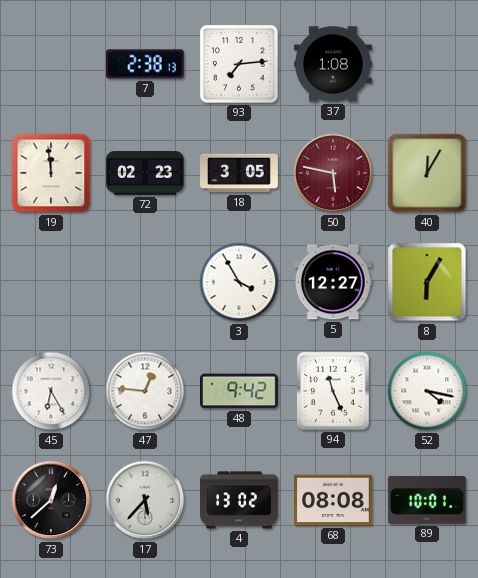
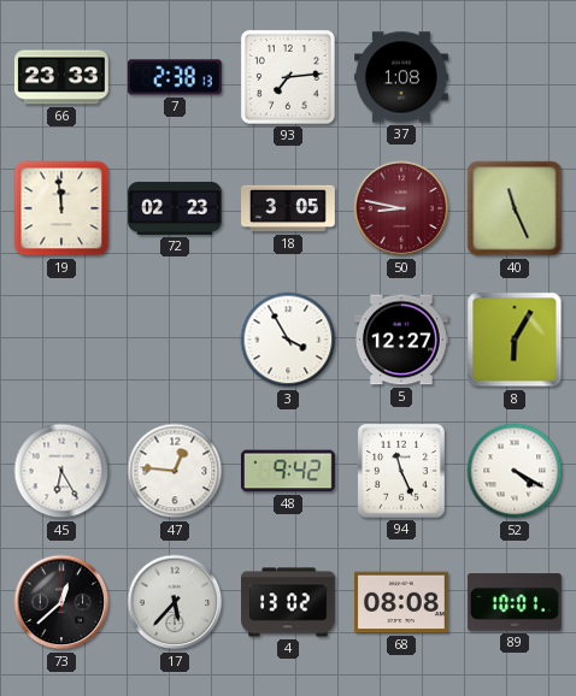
66: none -> 23:33
50: 5:47 -> 8:47
40: 12:05 -> 11:26
52: 4:17 -> 4:20
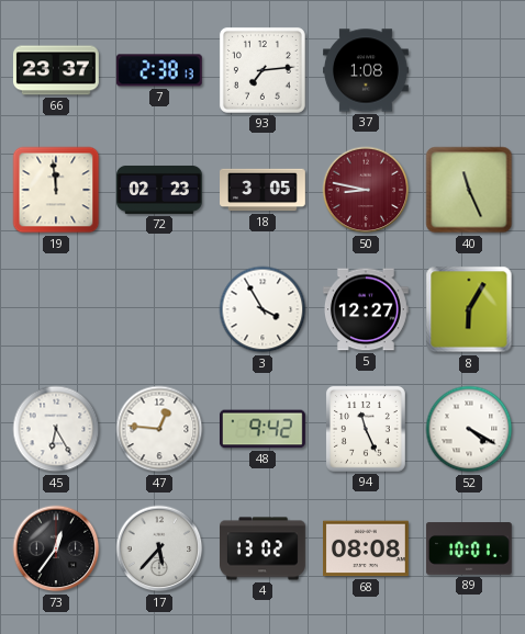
66: 23:33 -> 23:37
73: 12:38 -> 12:36
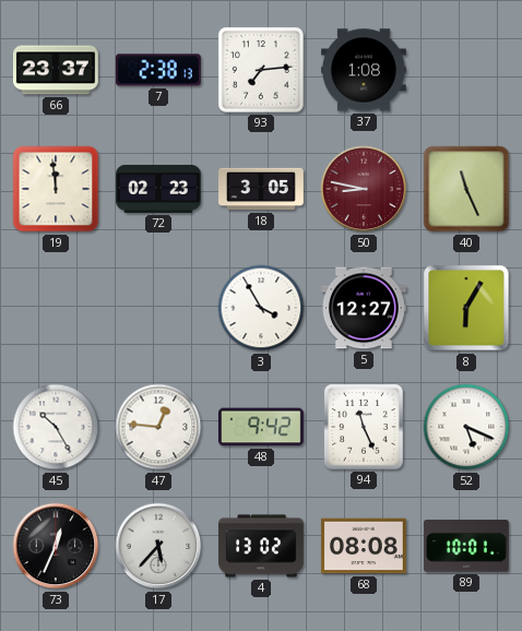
45: 6:25 -> 10:25
52: 4:20 -> 5:19
73: 12:36 -> 12:34
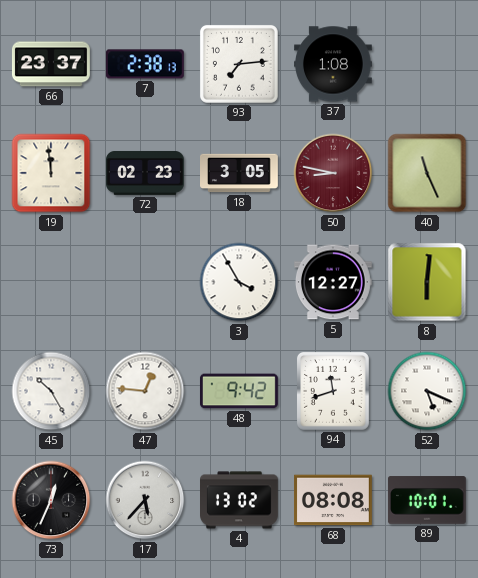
8: 6:05 -> 6:01
94: 11:26 -> 11:42
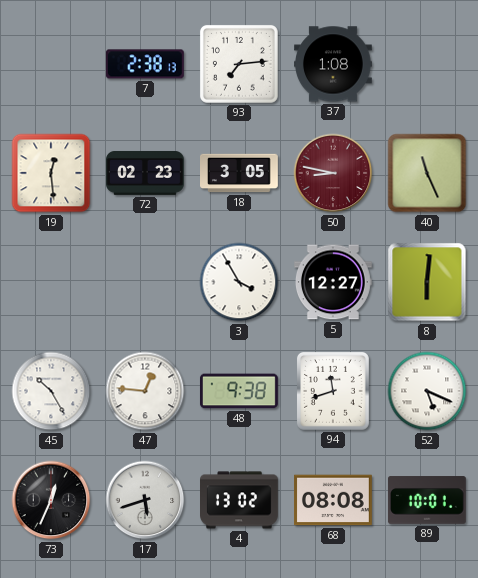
66: 23:37 -> none
19: 11:59 -> 12:29
48: 9:42 -> 9:38
17: 5:37 -> 5:42
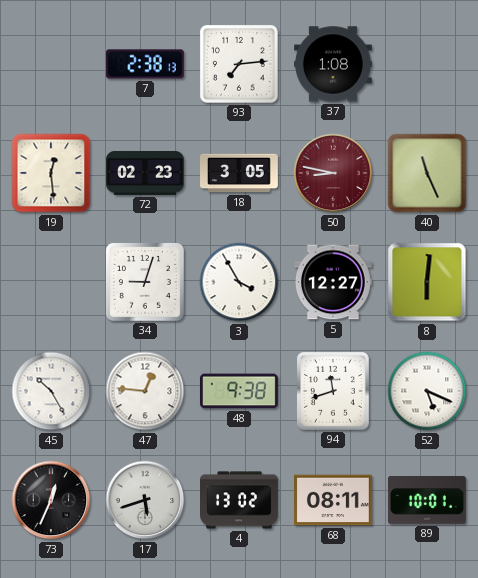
34: none -> 9:03
68: 08:08 -> 08:11
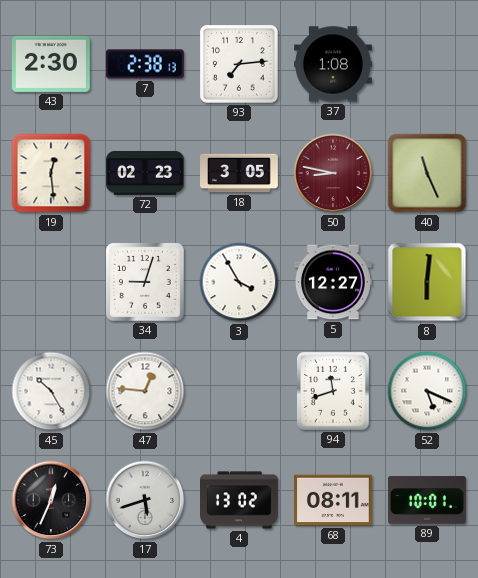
43: none -> 2:30
48: 9:38 -> none
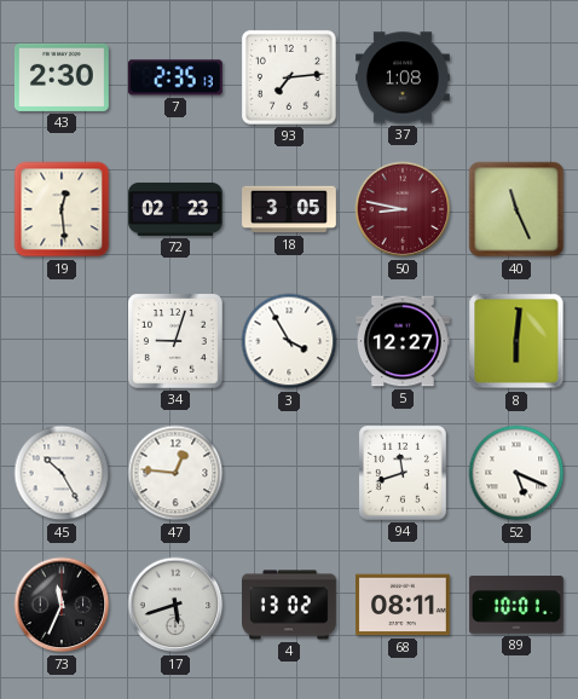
7: 2:38 -> 2:35
73: 12:34 -> 11:34
